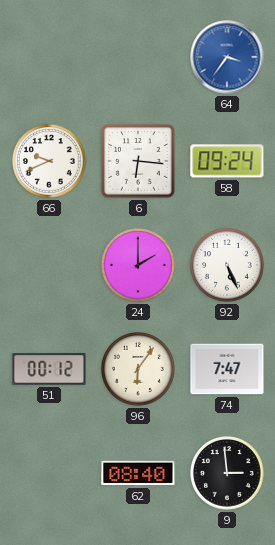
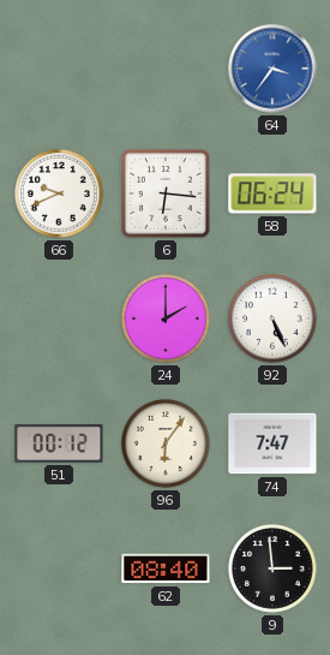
58: 09:24 -> 06:24
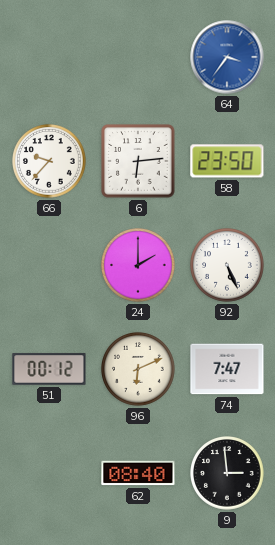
66: 9:41 -> 9:37
6: 6:16 -> 6:14
58: 06:24 -> 23:50
96: 6:06 -> 6:11
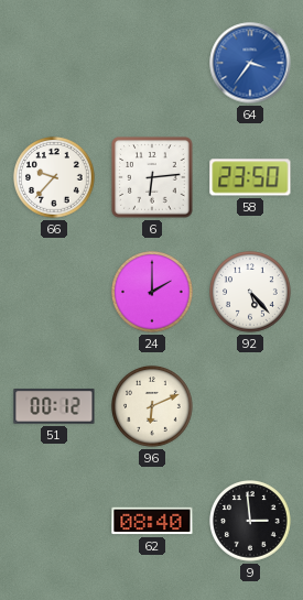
92: 5:26 -> 5:23
74: 7:47 -> none
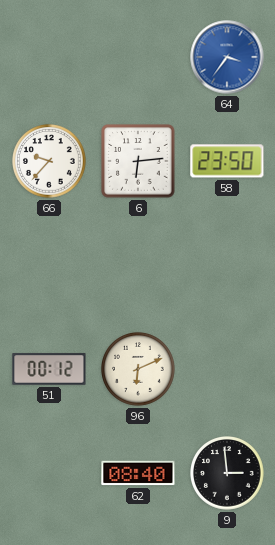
24: 2:00 -> none
92: 5:23 -> none
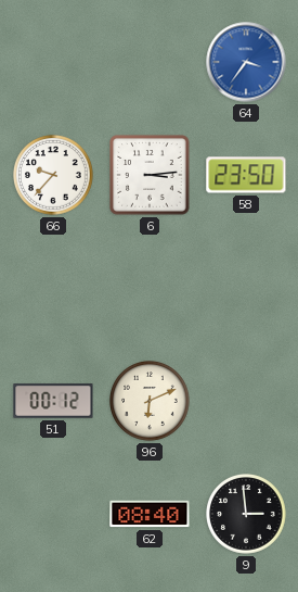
6: 6:14 -> 3:14
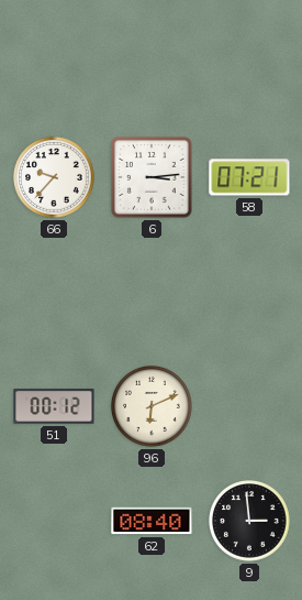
64: 3:36 -> none
58: 23:50 -> 07:21
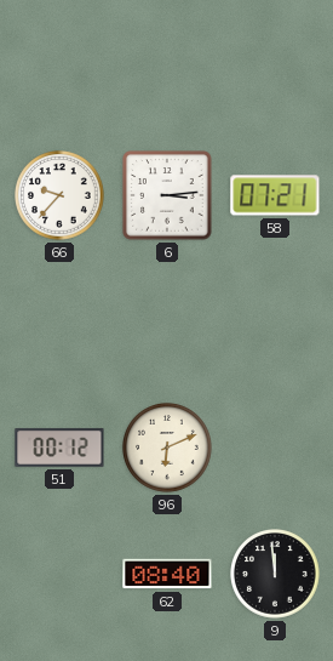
9: 2:59 -> 11:59
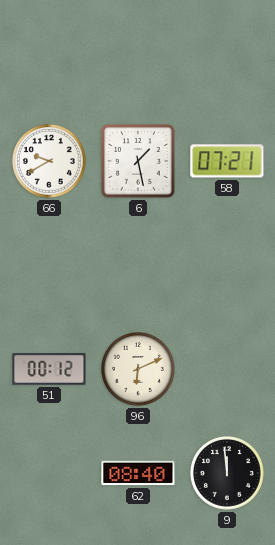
66: 9:37 -> 9:40
6: 3:14 -> 1:28
